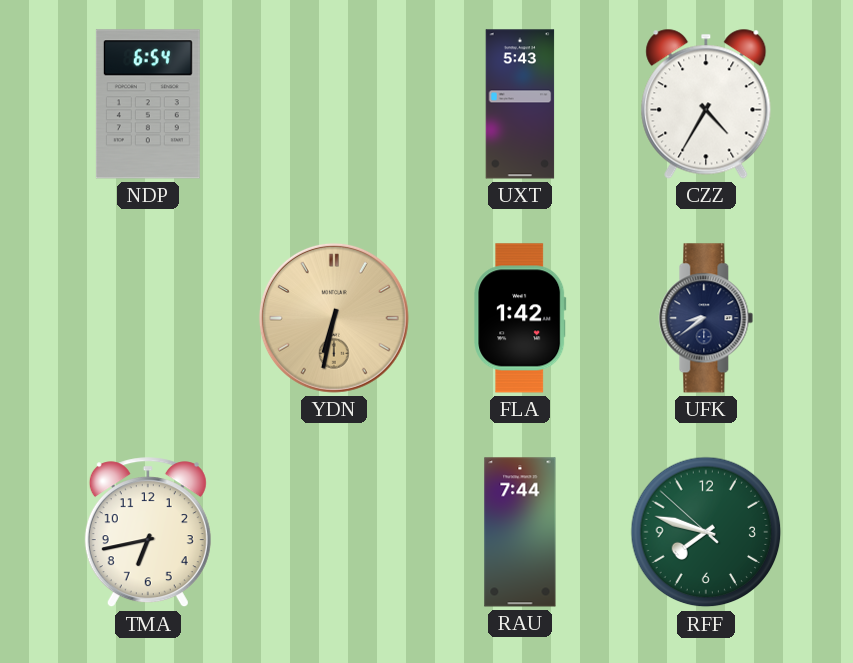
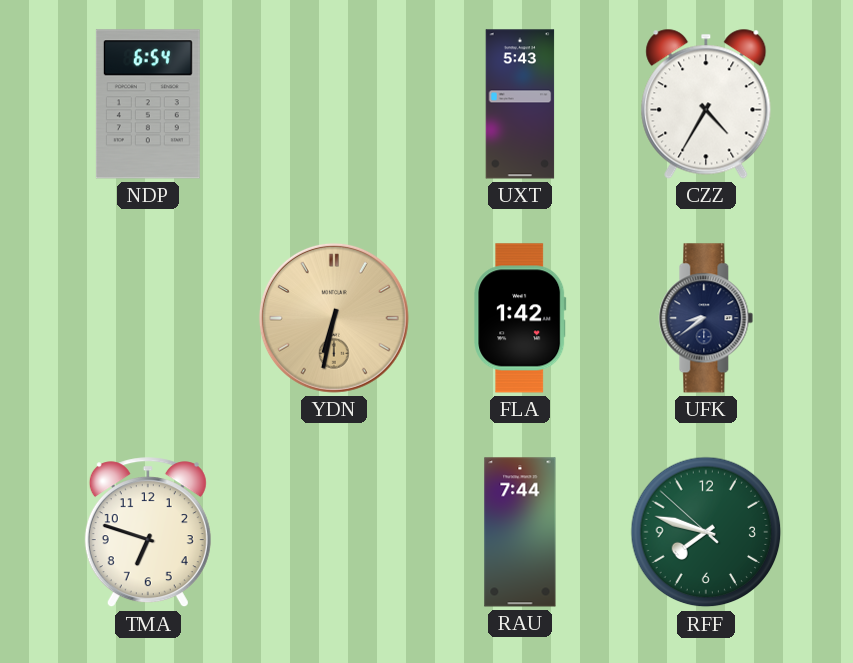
TMA: 6:43 -> 6:48
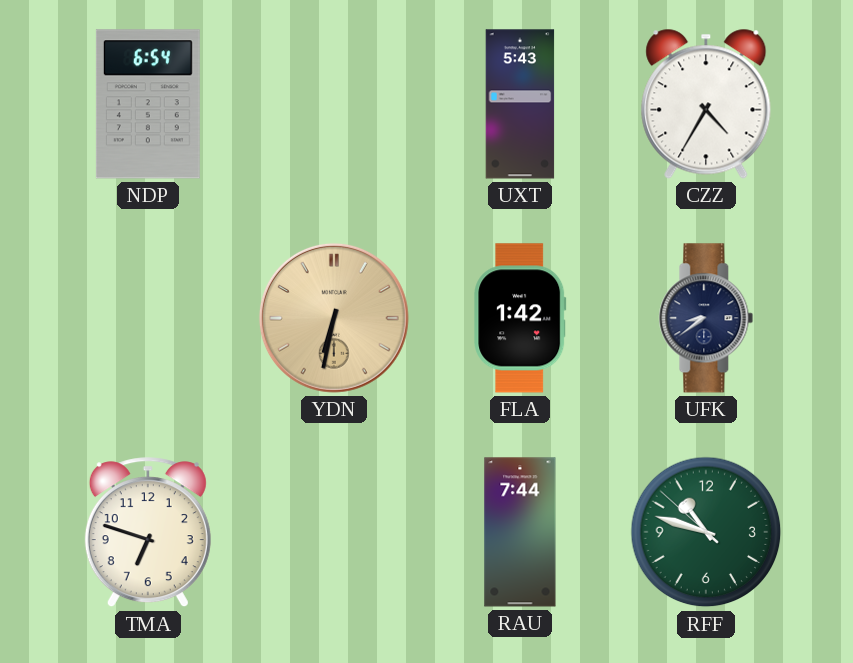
RFF: 7:47 -> 10:47
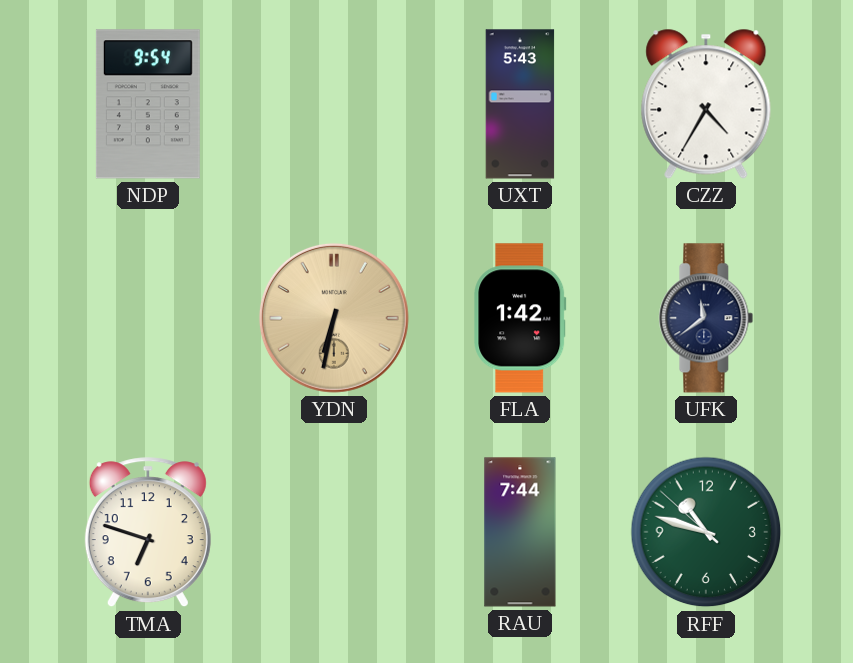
NDP: 6:54 -> 9:54
UFK: 8:39 -> 11:39
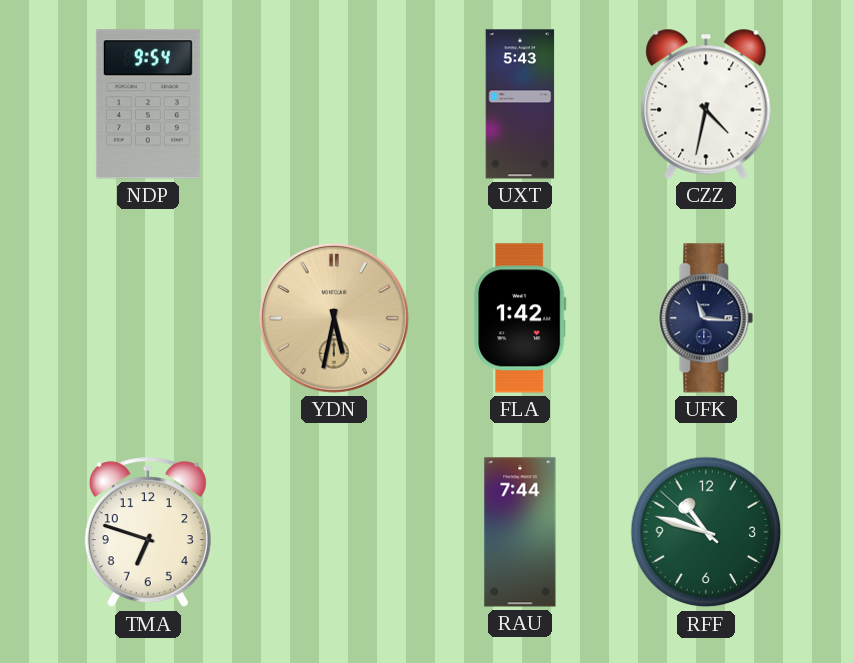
CZZ: 4:35 -> 4:32
YDN: 6:32 -> 5:32
UFK: 11:39 -> 11:16
